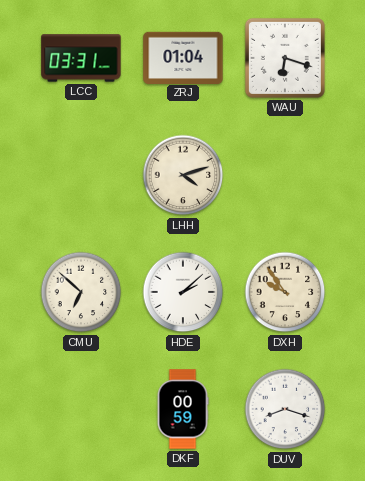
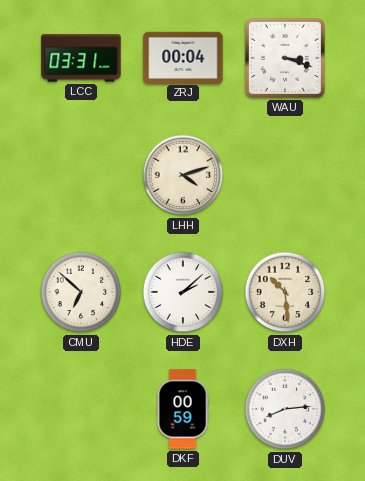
ZRJ: 01:04 -> 00:04
WAU: 6:18 -> 3:18
DXH: 9:54 -> 10:29
DUV: 8:18 -> 8:14
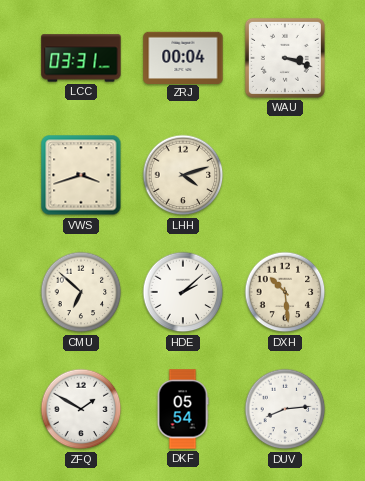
VWS: none -> 3:42
ZFQ: none -> 1:50
DKF: 00:59 -> 05:54
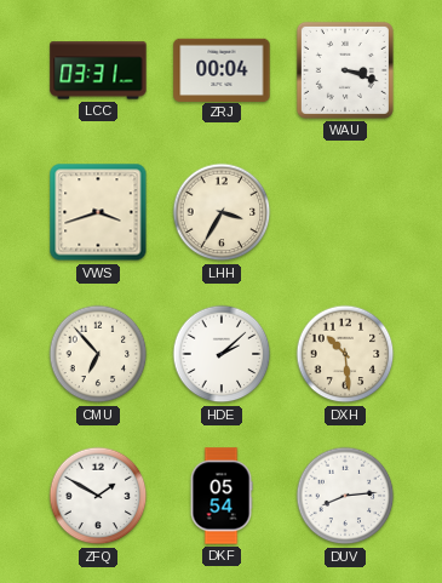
LHH: 4:12 -> 3:35
CMU: 6:52 -> 6:53
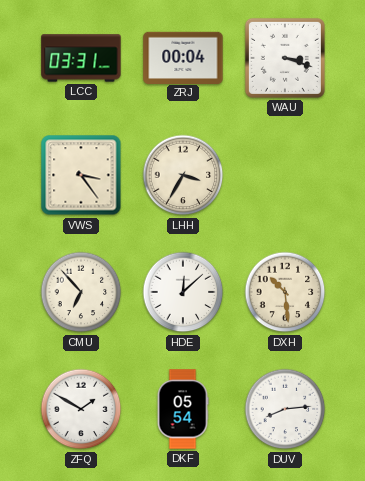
VWS: 3:42 -> 3:24
HDE: 2:08 -> 12:08
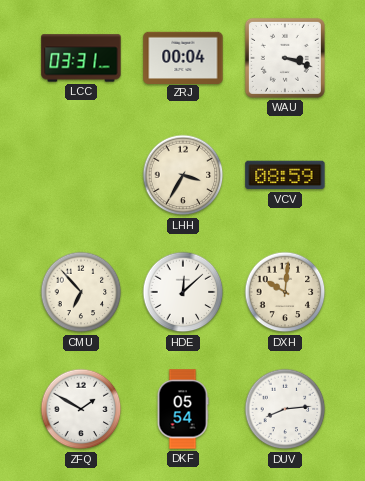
VWS: 3:24 -> none
VCV: none -> 08:59
DXH: 10:29 -> 10:01
